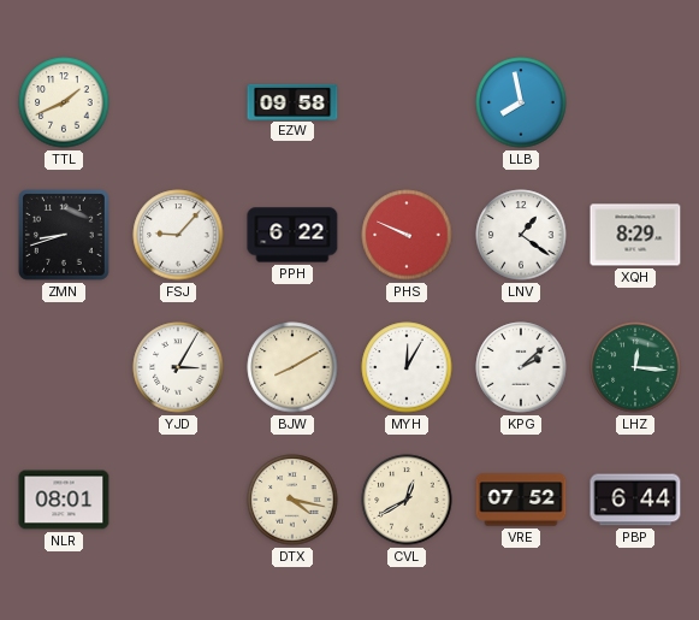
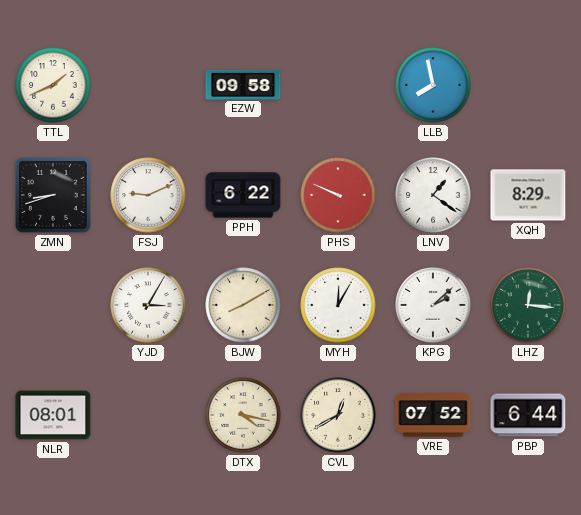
FSJ: 9:07 -> 9:11
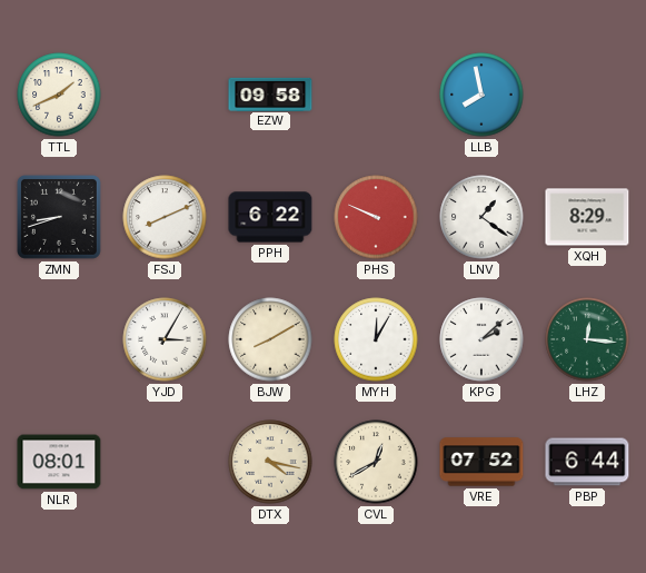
FSJ: 9:11 -> 8:11
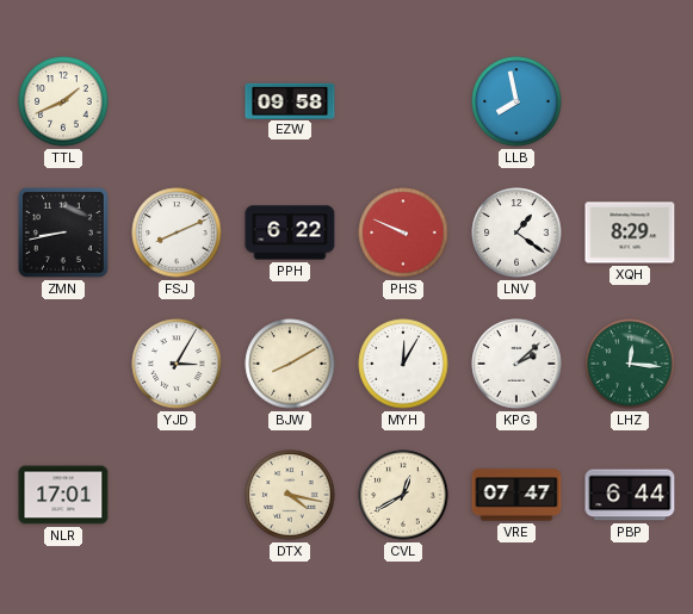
ZMN: 8:42 -> 8:43
NLR: 08:01 -> 17:01
VRE: 07:52 -> 07:47
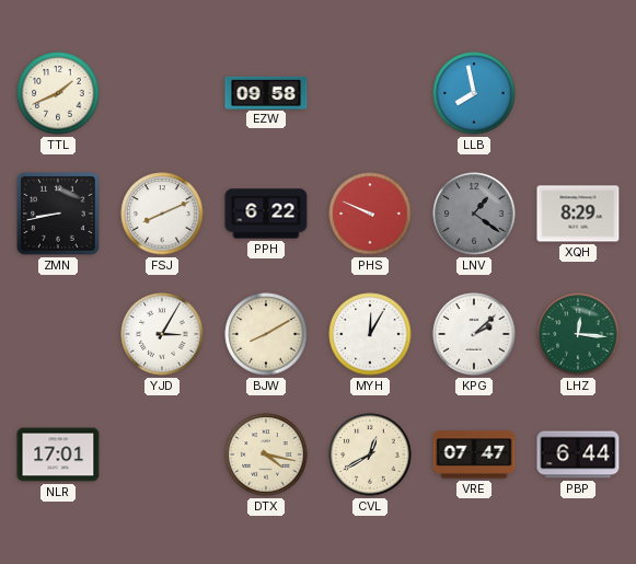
LNV dial: white -> grey
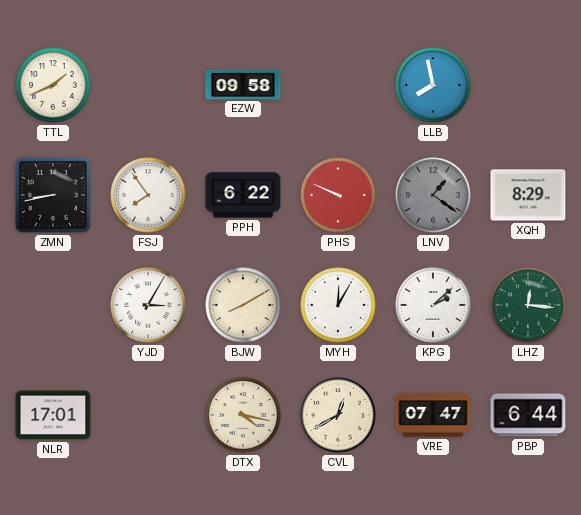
FSJ: 8:11 -> 7:54
